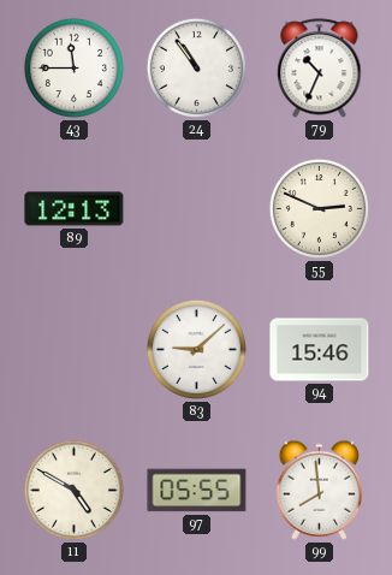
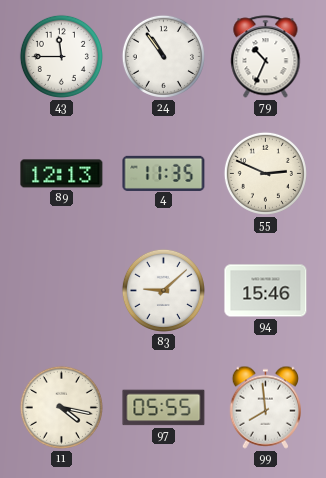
4: none -> 11:35
11: 4:50 -> 4:17
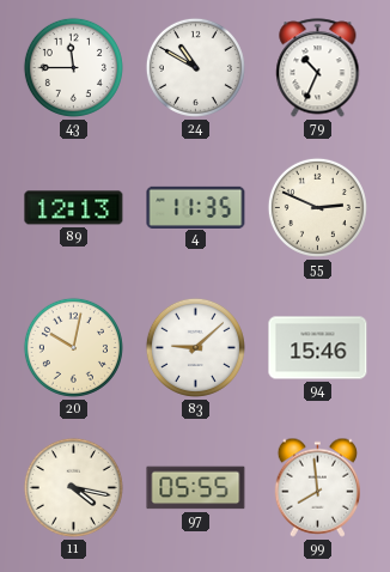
24: 10:54 -> 10:50
20: none -> 10:02
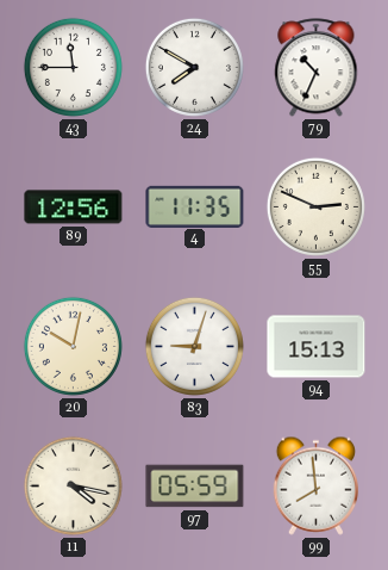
24: 10:50 -> 7:50
89: 12:13 -> 12:56
83: 9:08 -> 9:03
94: 15:46 -> 15:13
97: 05:55 -> 05:59
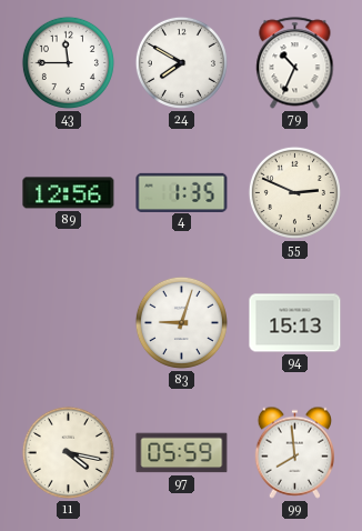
4: 11:35 -> 1:35
20: 10:02 -> none
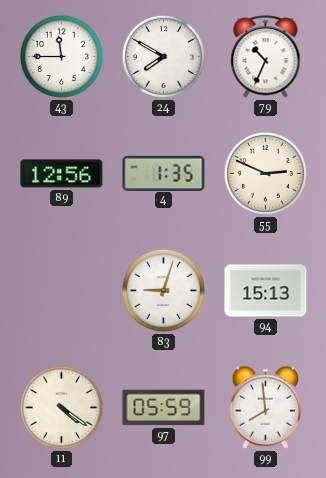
11: 4:17 -> 4:21
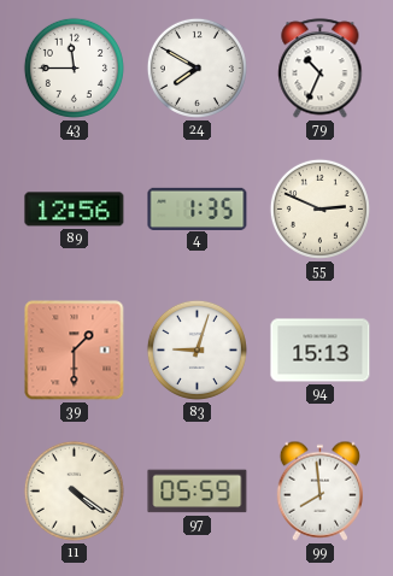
39: none -> 1:30
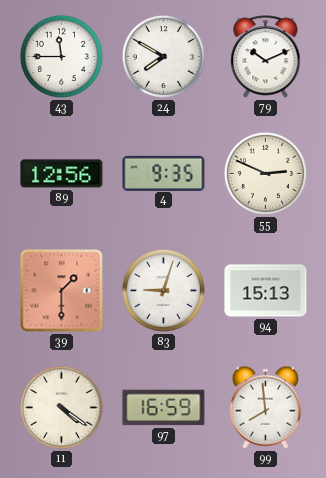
79: 10:34 -> 10:11
4: 1:35 -> 9:35
97: 05:59 -> 16:59
